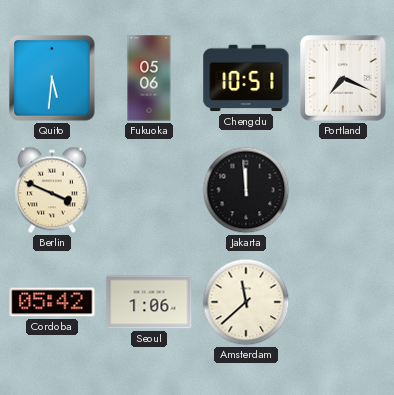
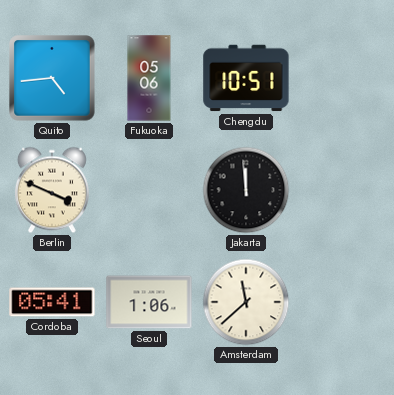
Quito: 5:31 -> 4:44
Portland: 7:19 -> none
Cordoba: 05:42 -> 05:41
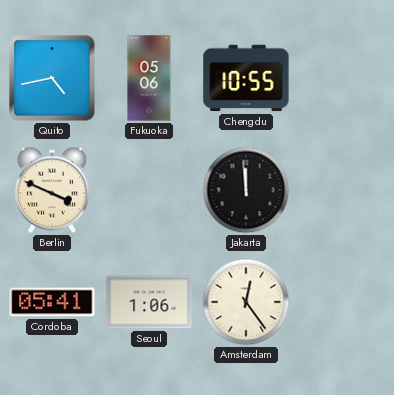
Quito: 4:44 -> 4:43
Chengdu: 10:51 -> 10:55
Amsterdam: 11:38 -> 12:24
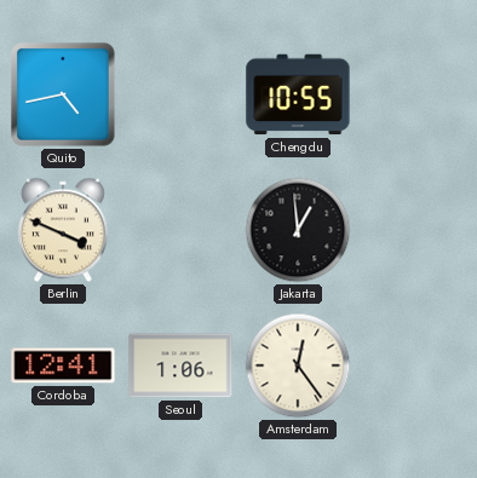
Fukuoka: 05:06 -> none
Jakarta: 11:59 -> 12:59
Cordoba: 05:41 -> 12:41
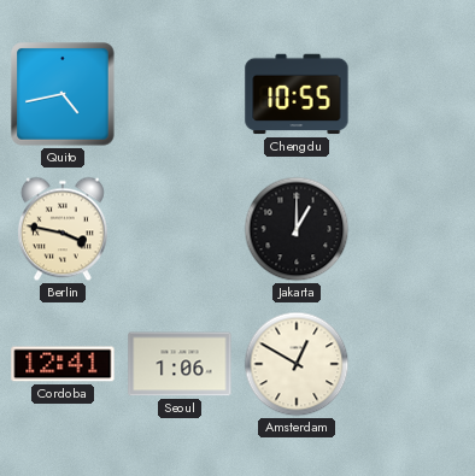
Berlin: 3:49 -> 3:47
Jakarta: 12:59 -> 1:00
Amsterdam: 12:24 -> 12:50
